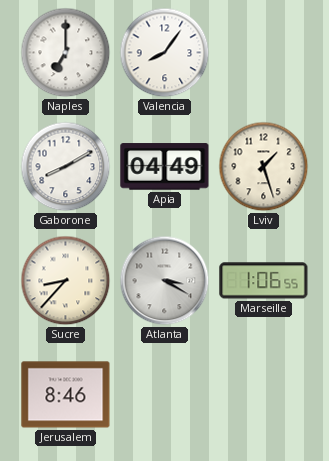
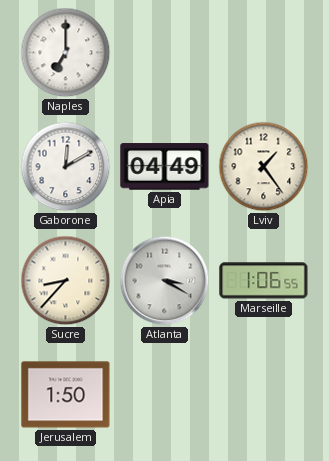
Valencia: 8:06 -> none
Gaborone: 8:10 -> 12:10
Lviv: 1:27 -> 1:24
Jerusalem: 8:46 -> 1:50
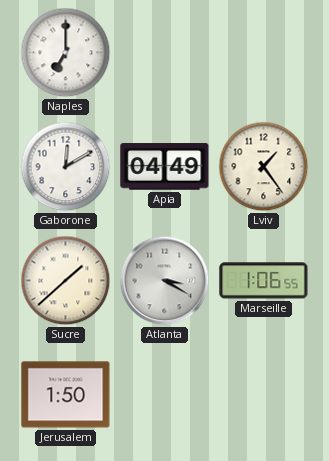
Sucre: 8:37 -> 1:38
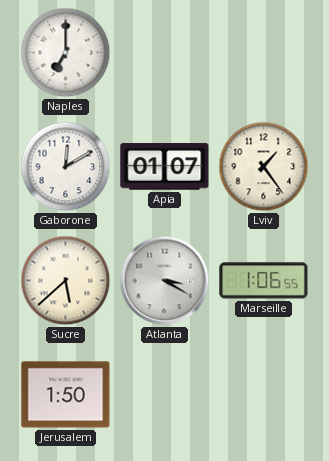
Apia: 04:49 -> 01:07
Sucre: 1:38 -> 5:38
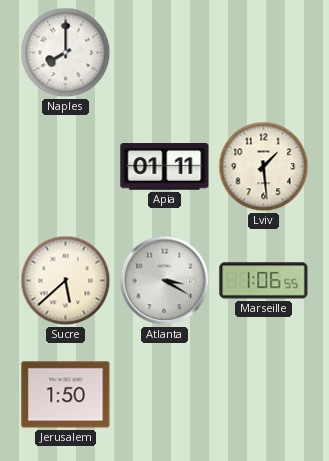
Naples: 7:00 -> 8:00
Gaborone: 12:10 -> none
Apia: 01:07 -> 01:11
Lviv: 1:24 -> 1:29
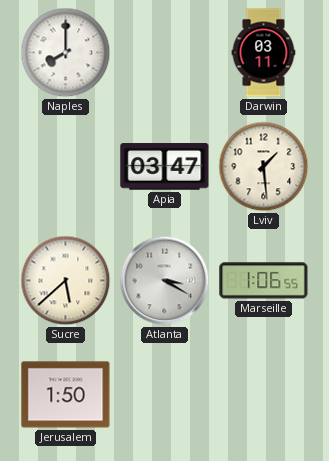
Darwin: none -> 03:11
Apia: 01:11 -> 03:47
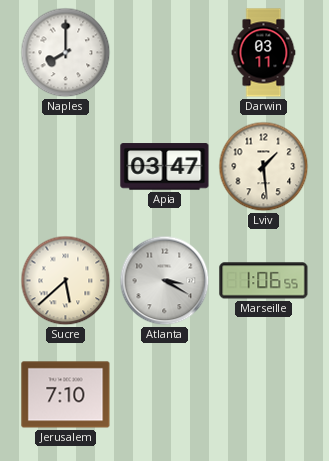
Jerusalem: 1:50 -> 7:10
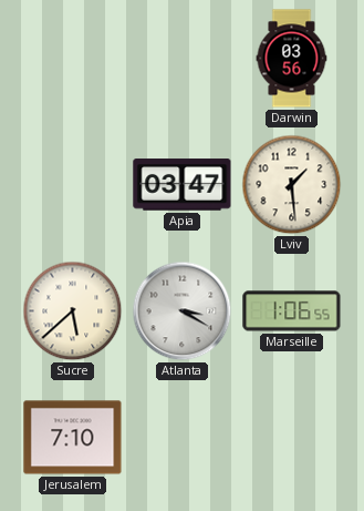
Naples: 8:00 -> none
Darwin: 03:11 -> 03:56
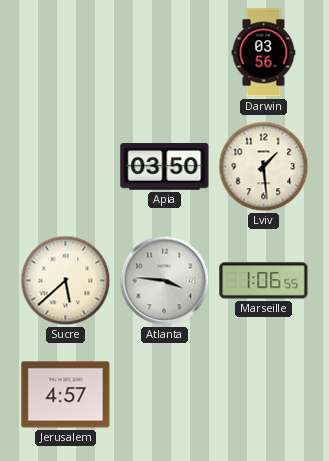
Apia: 03:47 -> 03:50
Atlanta: 3:20 -> 3:46
Jerusalem: 7:10 -> 4:57
